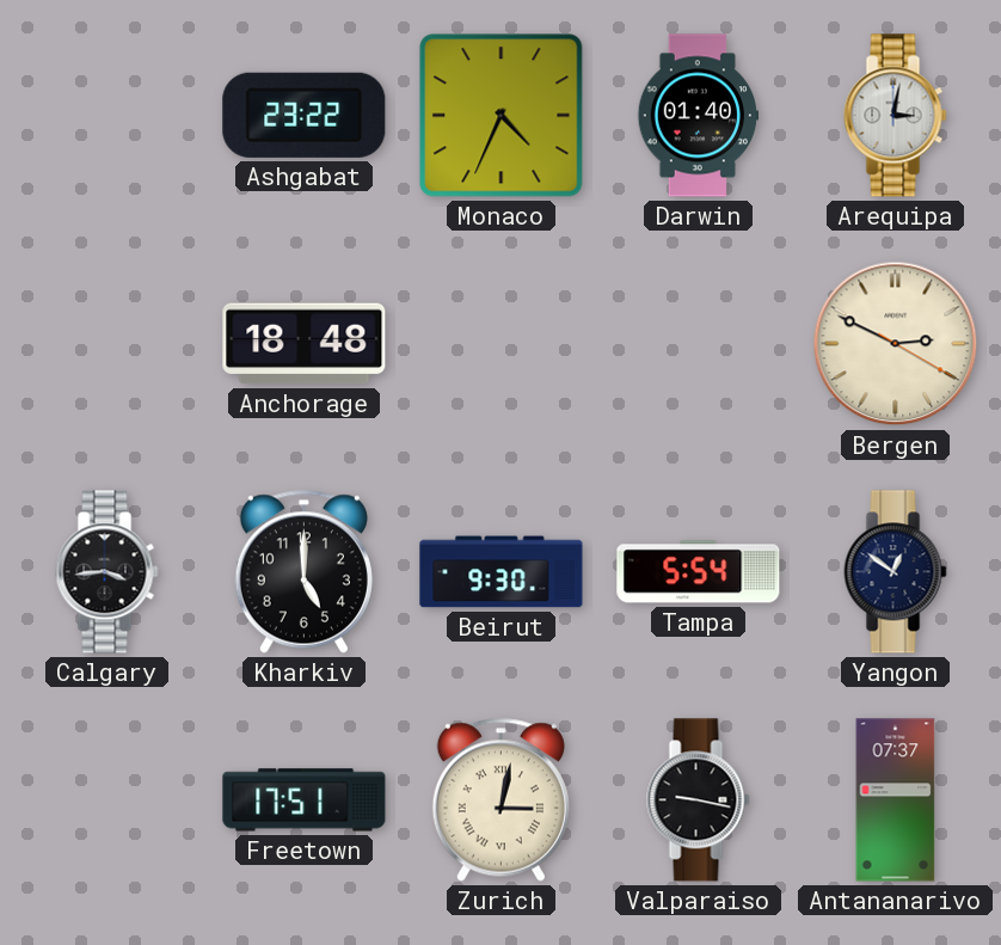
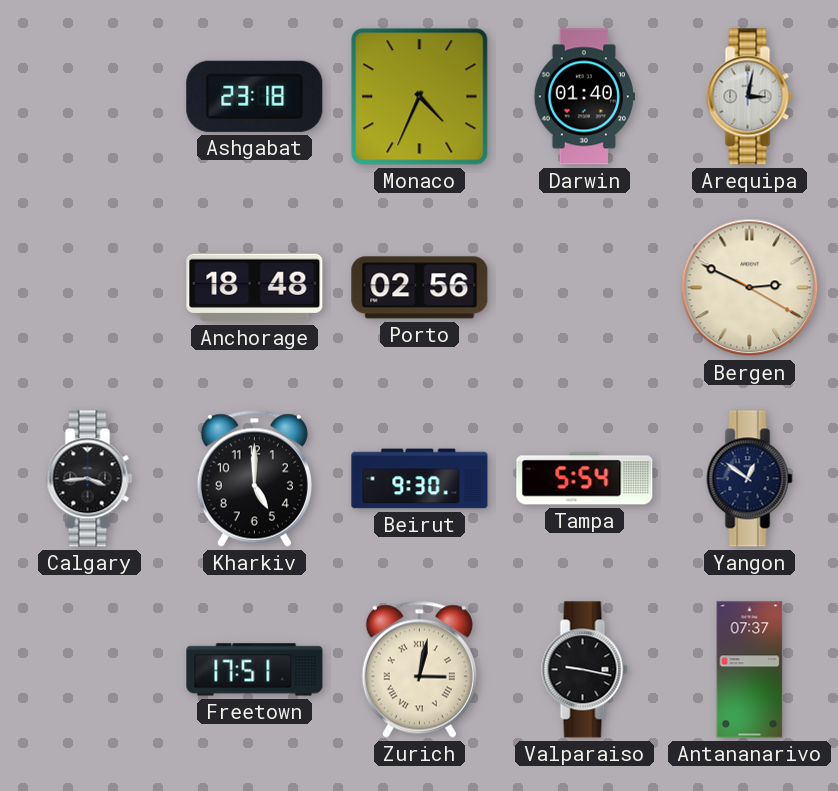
Ashgabat: 23:22 -> 23:18
Porto: none -> 02:56
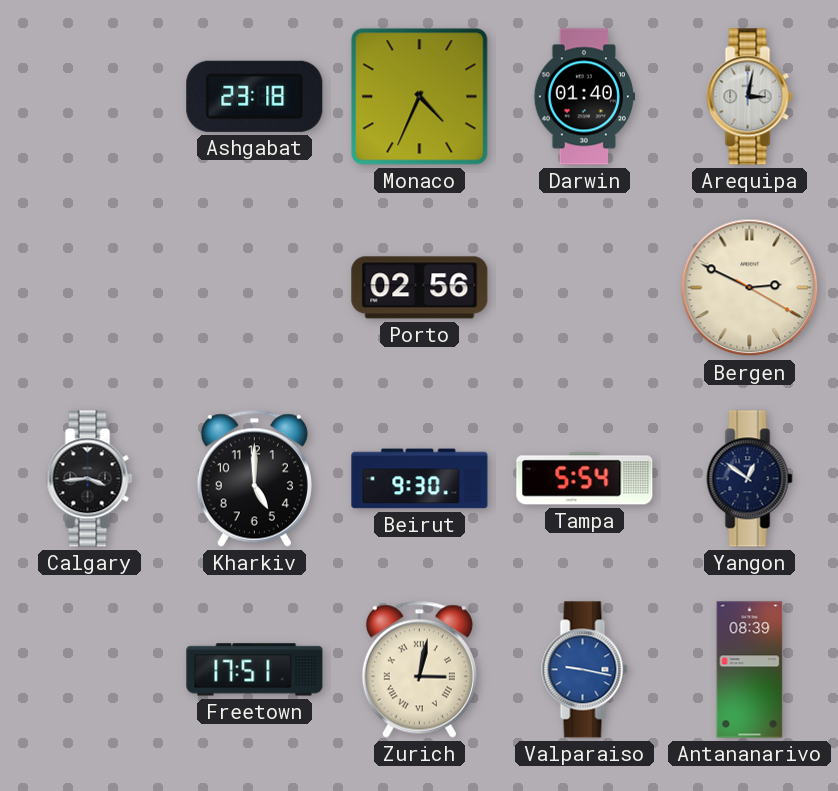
Anchorage: 18:48 -> none
Valparaiso dial: black -> blue
Antananarivo: 07:37 -> 08:39
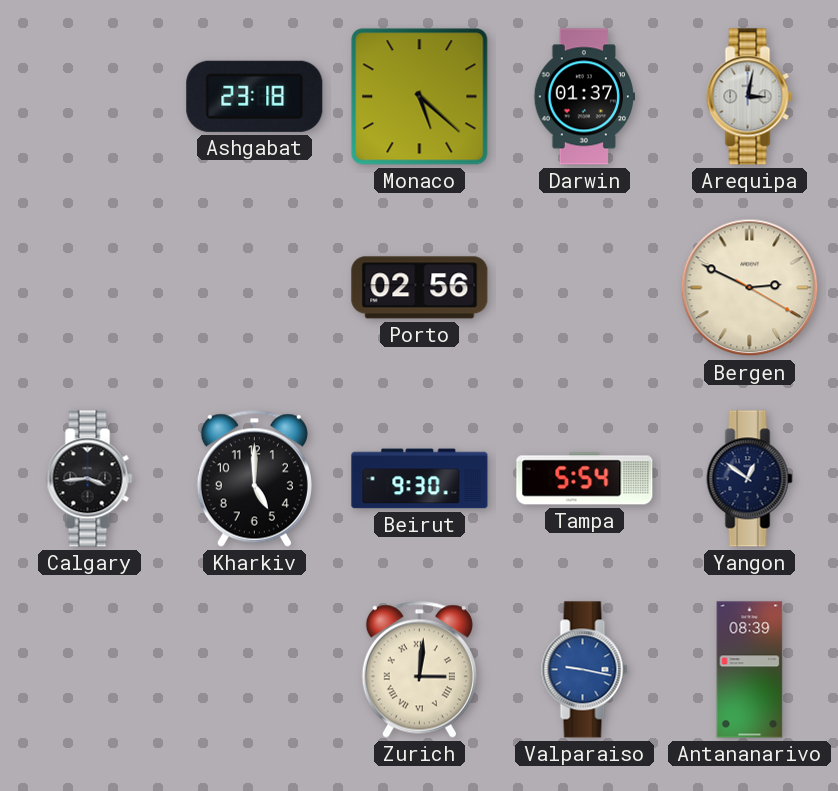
Monaco: 4:34 -> 5:22
Darwin: 01:40 -> 01:37
Freetown: 17:51 -> none
Zurich: 3:02 -> 3:01
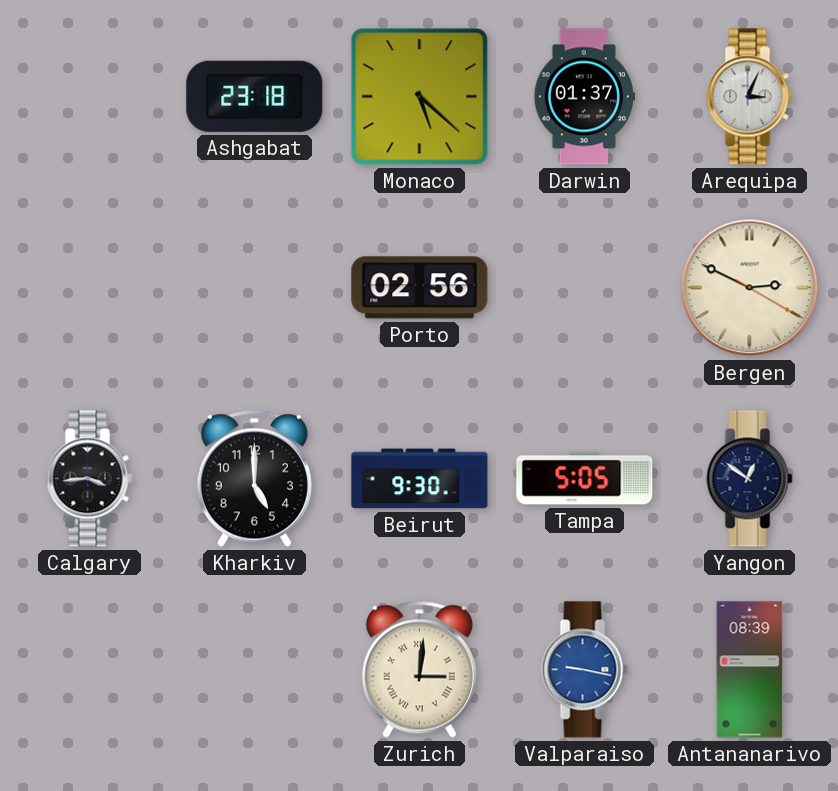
Arequipa: 3:02 -> 3:04
Tampa: 5:54 -> 5:05
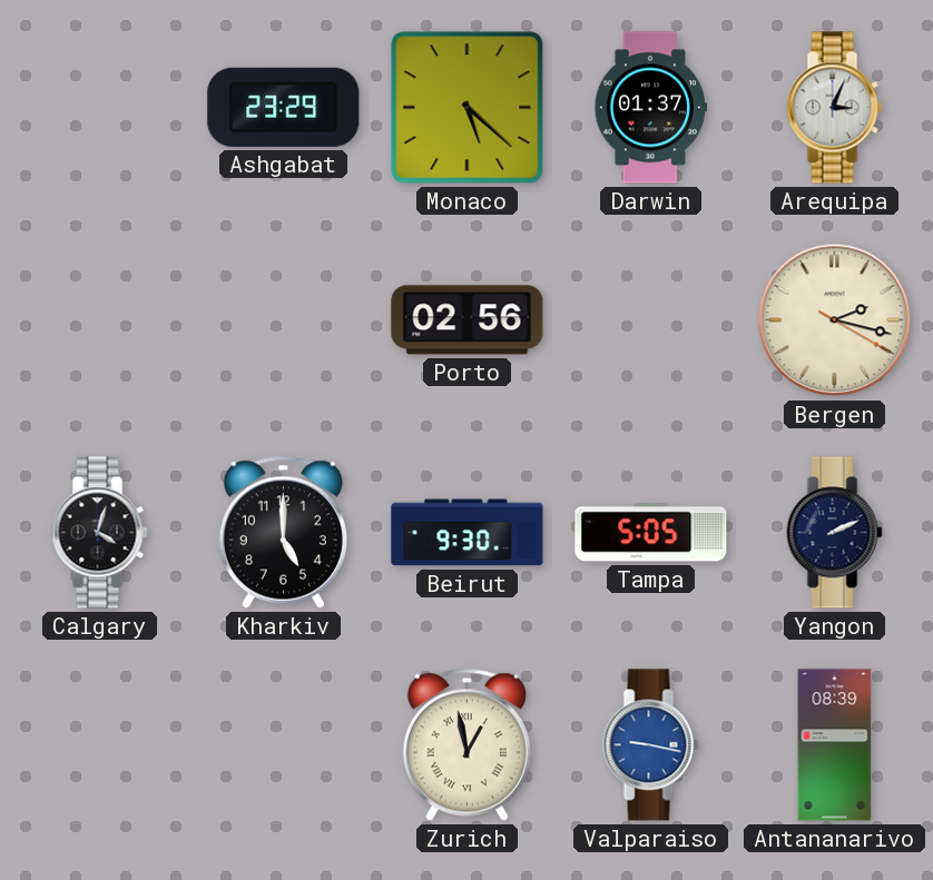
Ashgabat: 23:18 -> 23:29
Bergen: 2:49 -> 2:17
Calgary: 3:44 -> 4:03
Yangon: 12:51 -> 2:11
Zurich: 3:01 -> 12:58
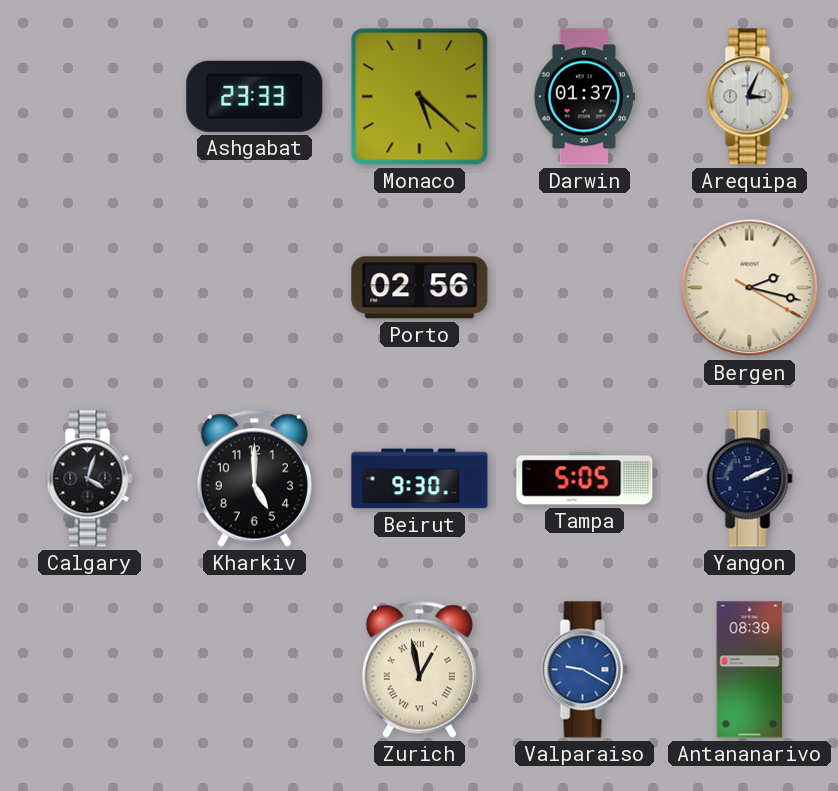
Ashgabat: 23:29 -> 23:33
Valparaiso: 9:17 -> 9:20
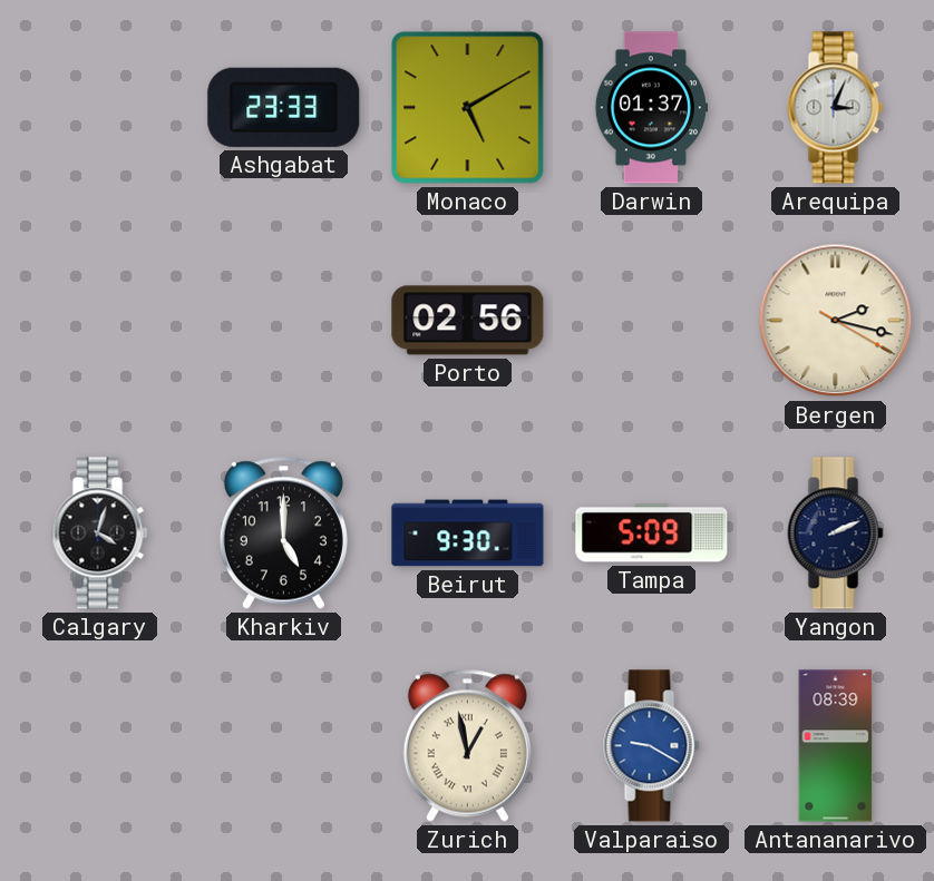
Monaco: 5:22 -> 5:10
Tampa: 5:05 -> 5:09
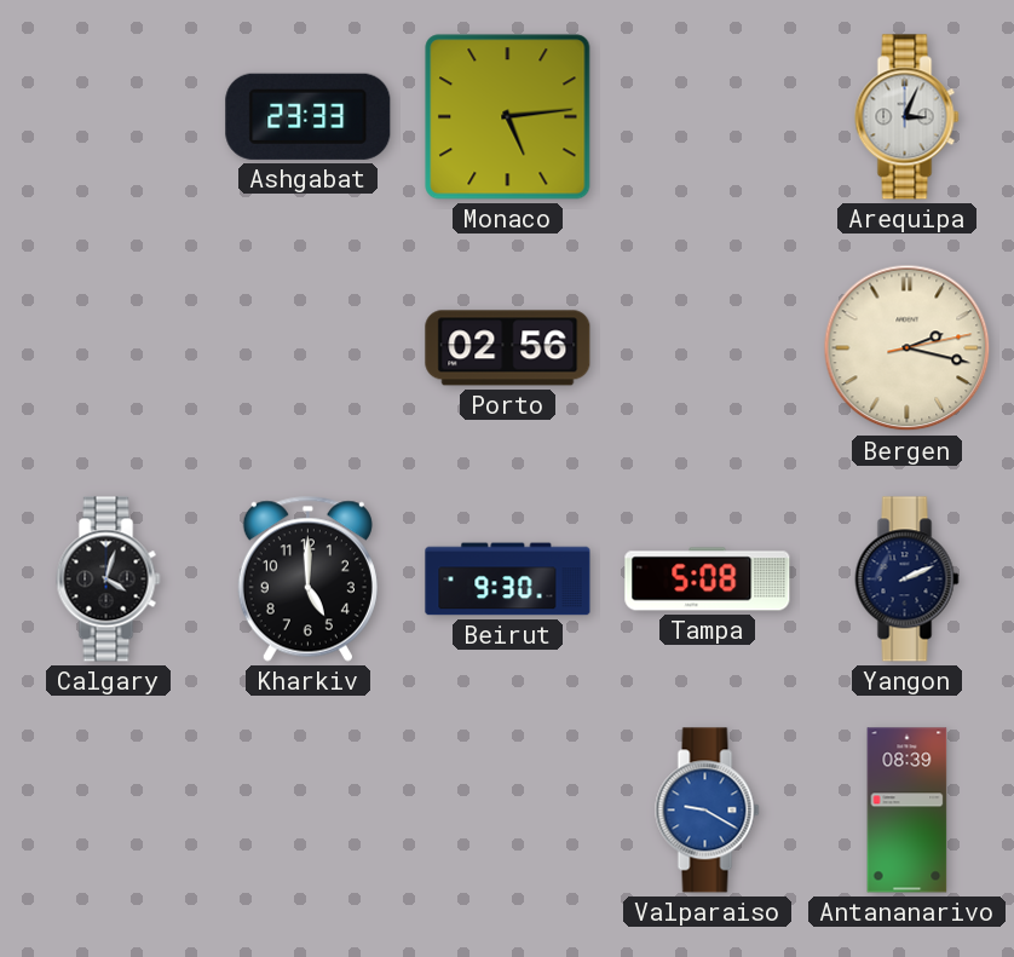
Monaco: 5:10 -> 5:14
Darwin: 01:37 -> none
Bergen: 2:17:20 -> 2:17:13
Tampa: 5:09 -> 5:08
Zurich: 12:58 -> none
